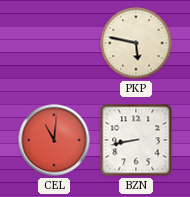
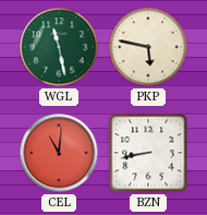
WGL: none -> 11:28
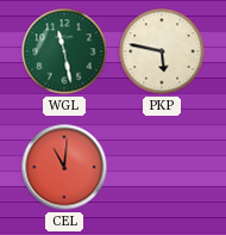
BZN: 8:43 -> none
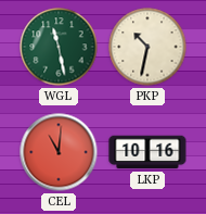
PKP: 5:47 -> 10:32
LKP: none -> 10:16
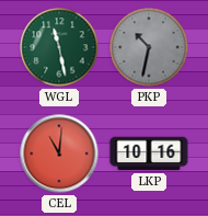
PKP dial: cream -> grey
